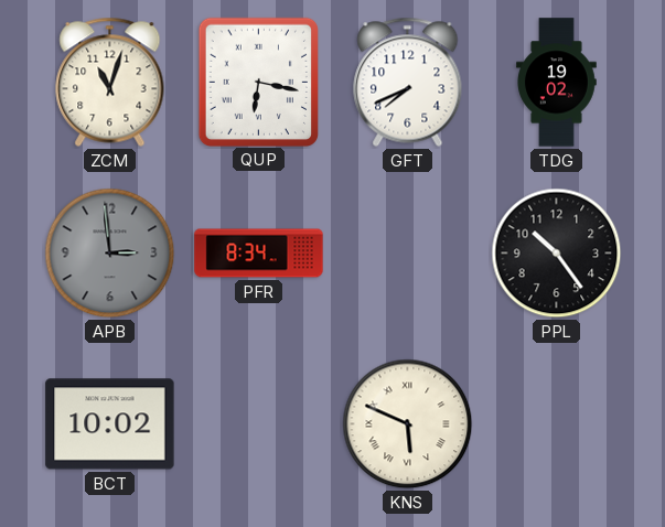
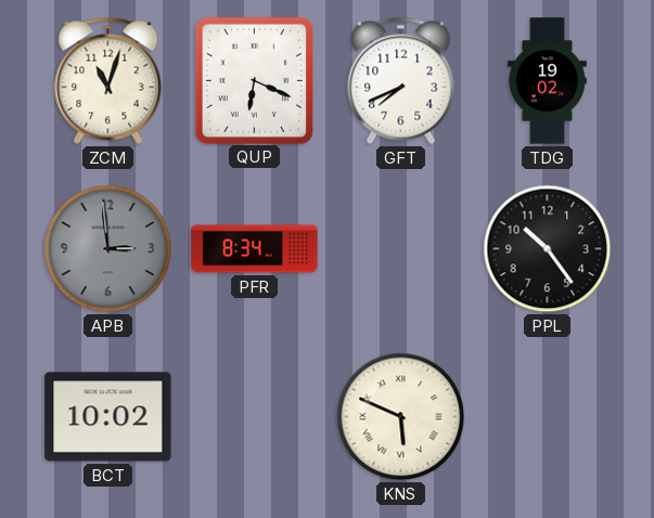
QUP: 6:17 -> 6:19
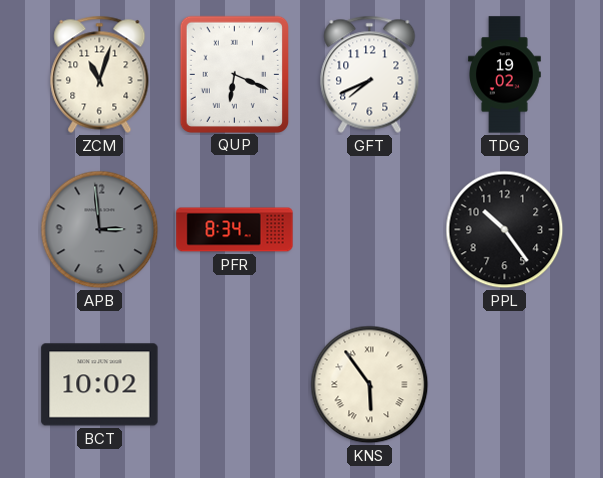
KNS: 5:49 -> 5:54
